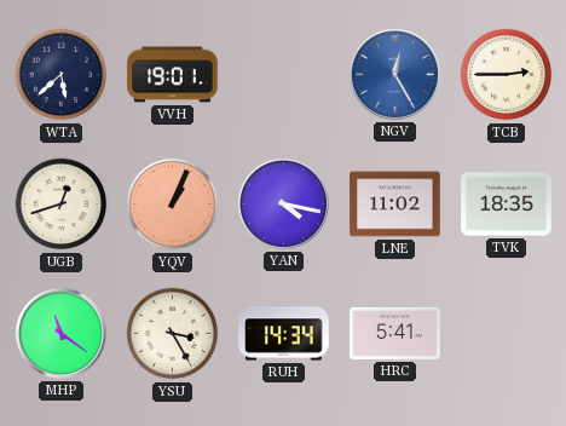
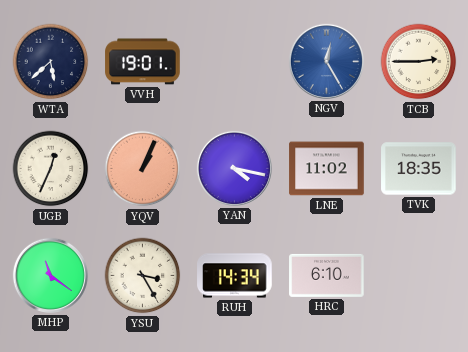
UGB: 12:42 -> 12:34
HRC: 5:41 -> 6:10
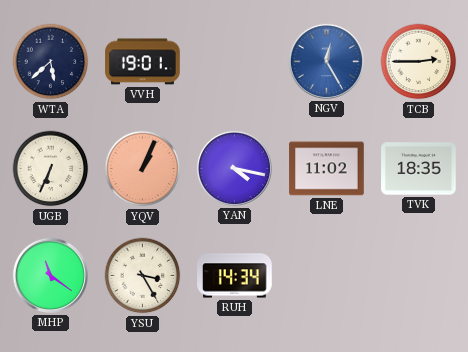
UGB: 12:34 -> 6:34
HRC: 6:10 -> none
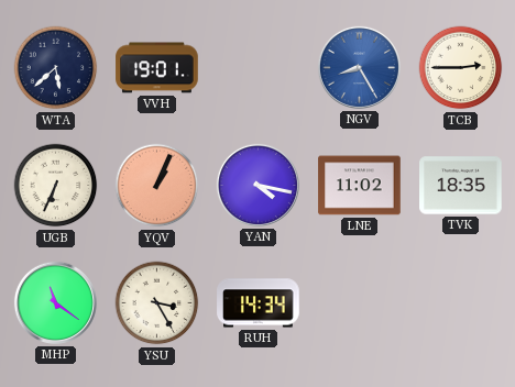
NGV: 12:25 -> 8:25
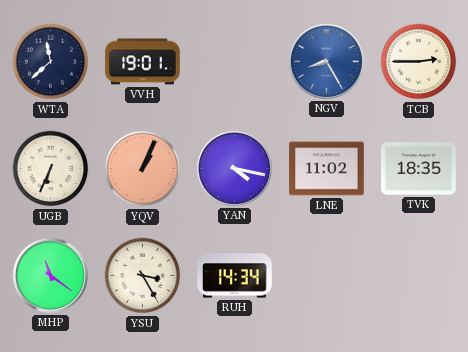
WTA: 5:38 -> 11:38
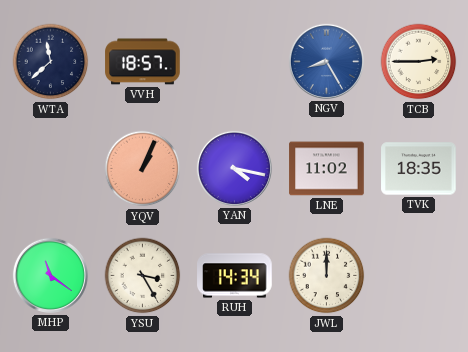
VVH: 19:01 -> 18:57
UGB: 6:34 -> none
JWL: none -> 12:00
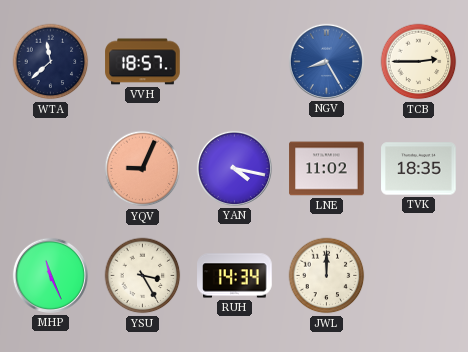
YQV: 1:04 -> 9:04
MHP: 11:21 -> 11:26
